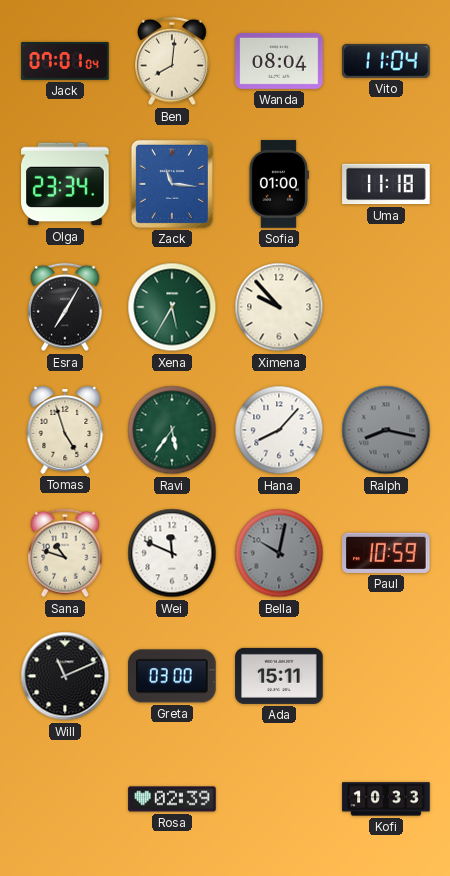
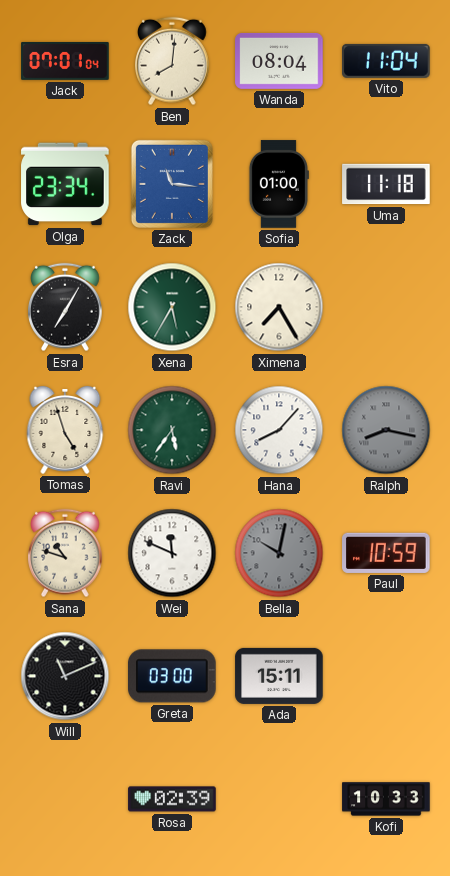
Ximena: 9:53 -> 7:25
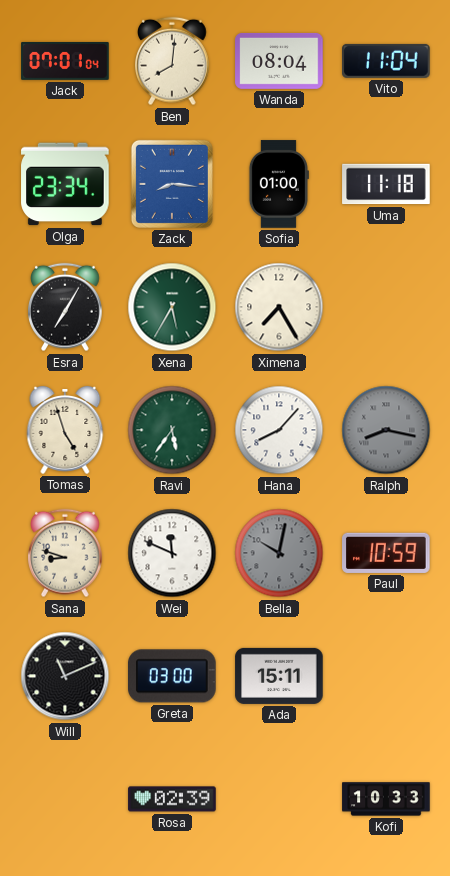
Zack: 11:16 -> 8:16
Sana: 10:48 -> 8:48
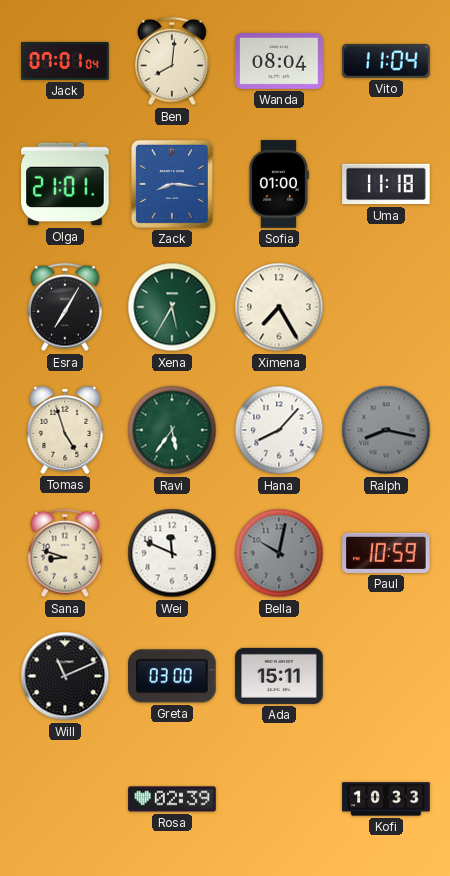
Olga: 23:34 -> 21:01
